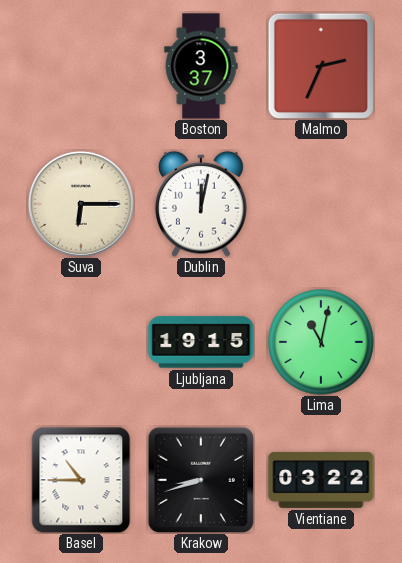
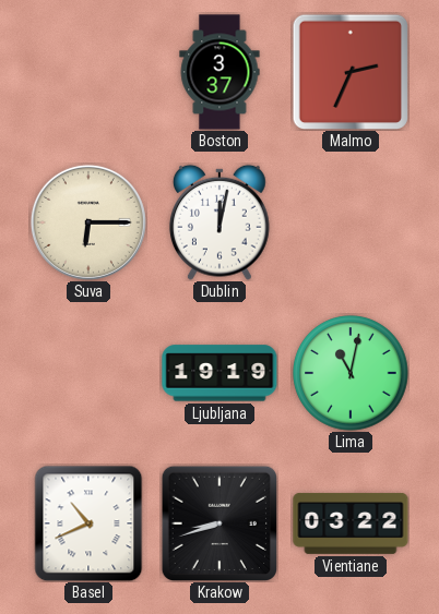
Ljubljana: 19:15 -> 19:19
Basel: 10:45 -> 10:41
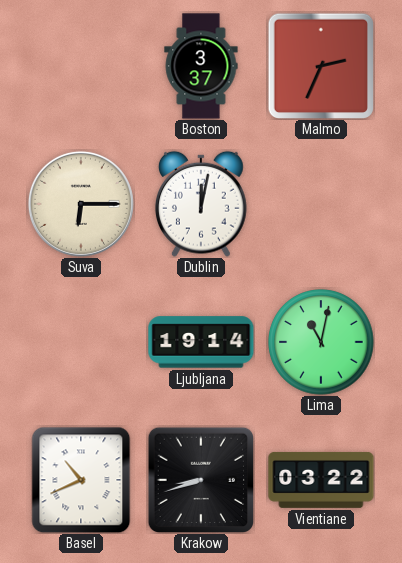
Ljubljana: 19:19 -> 19:14
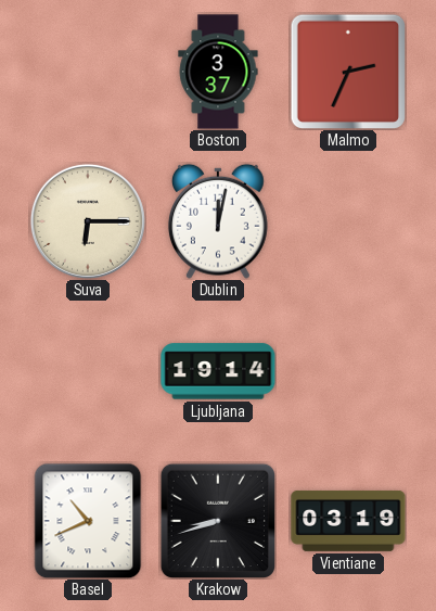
Lima: 11:02 -> none
Vientiane: 03:22 -> 03:19
